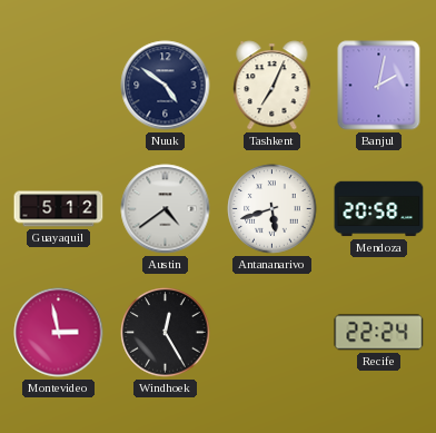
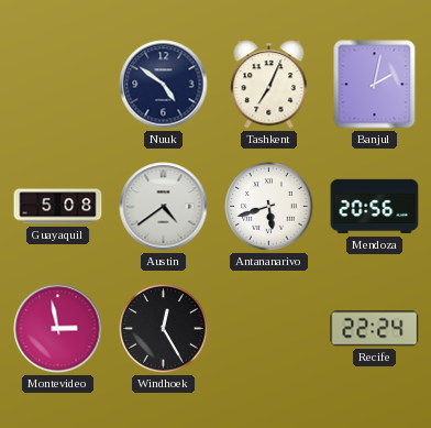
Guayaquil: 5:12 -> 5:08
Mendoza: 20:58 -> 20:56
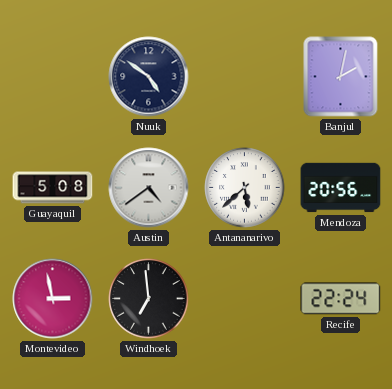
Tashkent: 7:04 -> none
Antananarivo: 5:42 -> 5:38
Windhoek: 12:25 -> 6:59
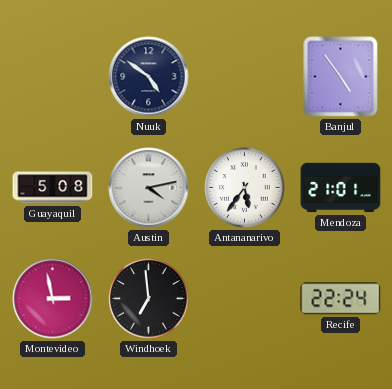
Banjul: 2:02 -> 4:54
Austin: 4:39 -> 4:13
Antananarivo: 5:38 -> 5:36
Mendoza: 20:56 -> 21:01
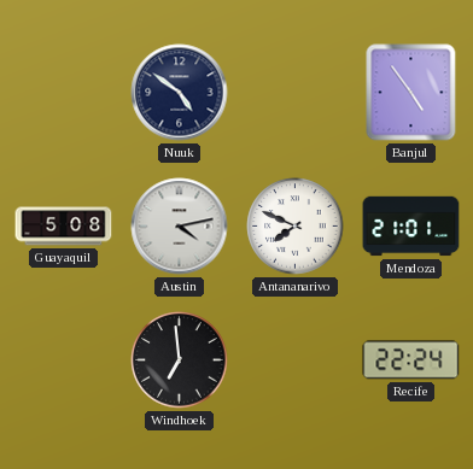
Antananarivo: 5:36 -> 7:49
Montevideo: 2:58 -> none
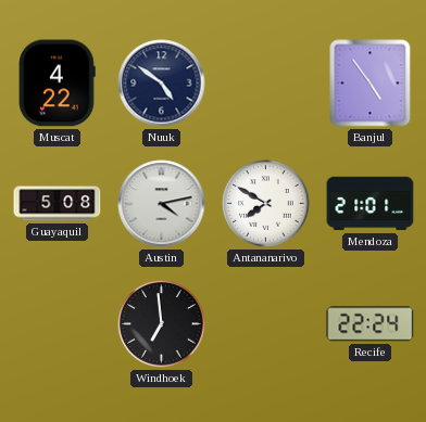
Muscat: none -> 4:22
Antananarivo: 7:49 -> 7:50
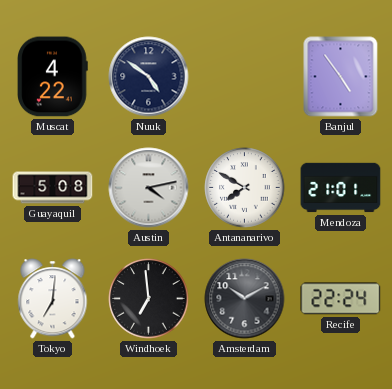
Tokyo: none -> 7:01
Amsterdam: none -> 10:10
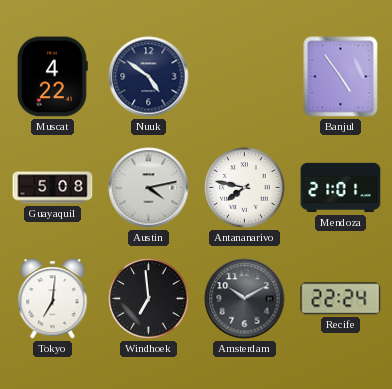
Antananarivo: 7:50 -> 7:47
